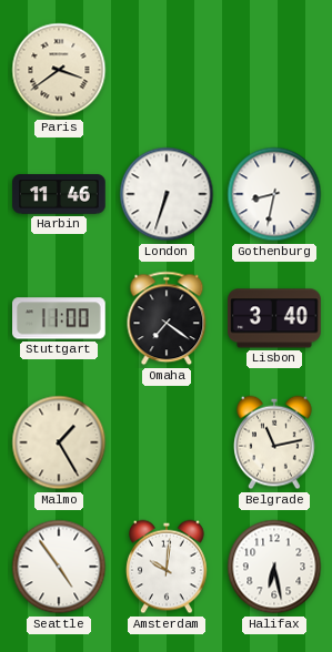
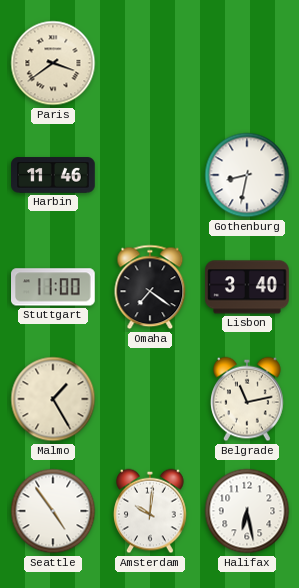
London: 6:33 -> none
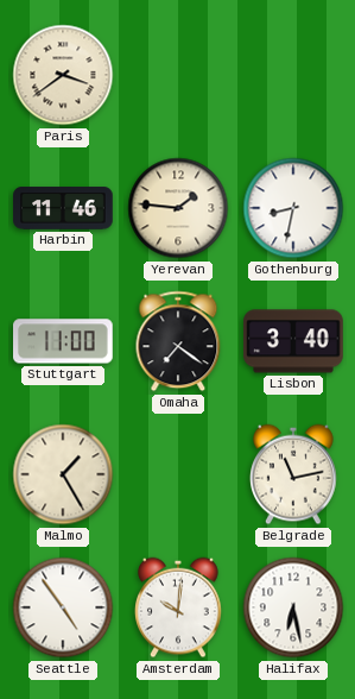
Yerevan: none -> 1:46
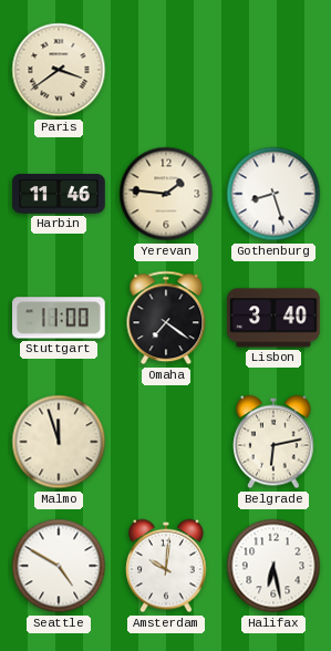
Gothenburg: 8:32 -> 8:27
Malmo: 1:25 -> 11:57
Belgrade: 11:13 -> 6:13
Seattle: 4:54 -> 4:50
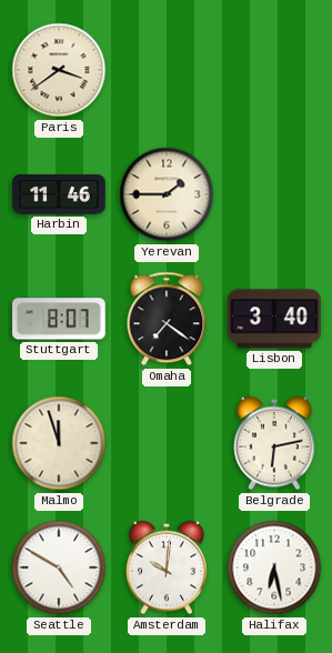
Yerevan: 1:46 -> 1:45
Gothenburg: 8:27 -> none
Stuttgart: 11:00 -> 8:07
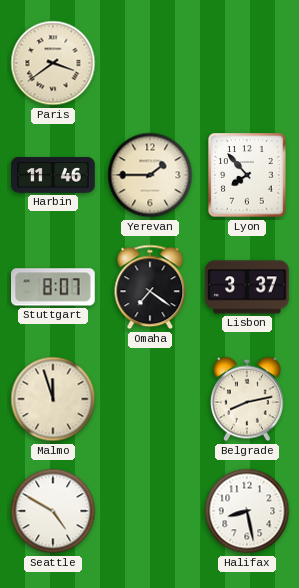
Lyon: none -> 7:53
Lisbon: 3:40 -> 3:37
Belgrade: 6:13 -> 8:13
Amsterdam: 10:01 -> none
Halifax: 6:28 -> 8:28
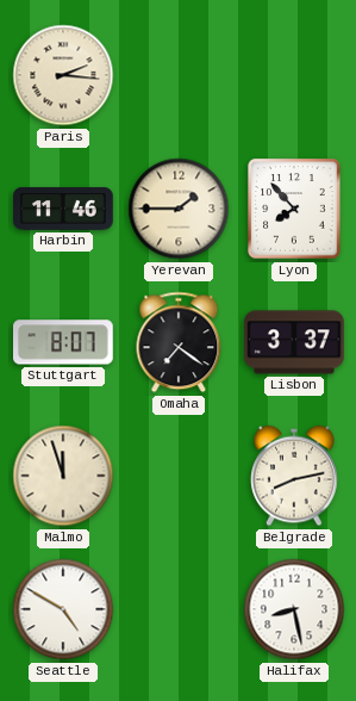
Paris: 3:39 -> 2:16
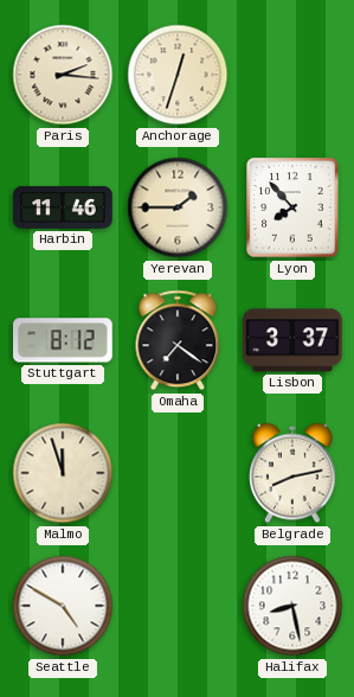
Anchorage: none -> 12:33
Stuttgart: 8:07 -> 8:12
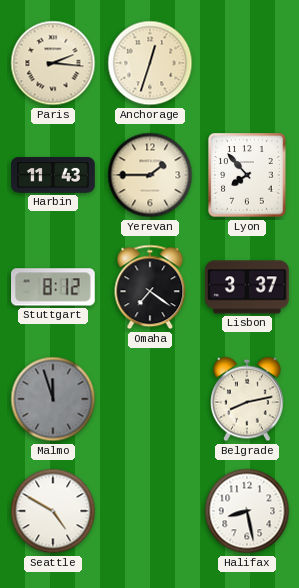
Harbin: 11:46 -> 11:43
Malmo dial: cream -> grey
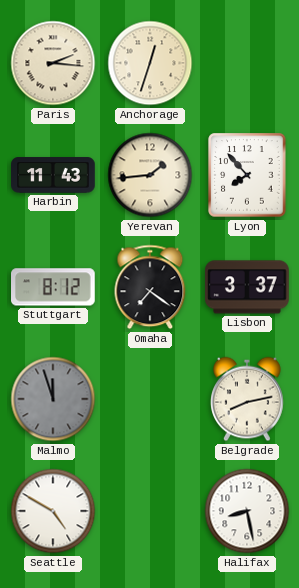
Yerevan: 1:45 -> 1:44
